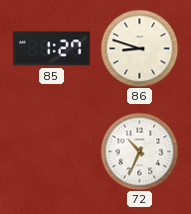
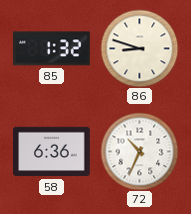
85: 1:27 -> 1:32
58: none -> 6:36
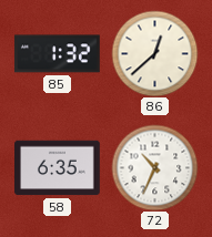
86: 8:48 -> 12:38
58: 6:36 -> 6:35
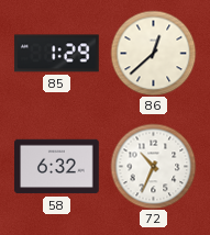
85: 1:32 -> 1:29
58: 6:35 -> 6:32
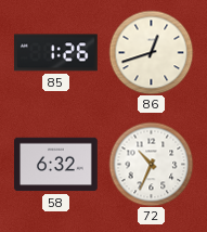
85: 1:29 -> 1:26
86: 12:38 -> 12:42
